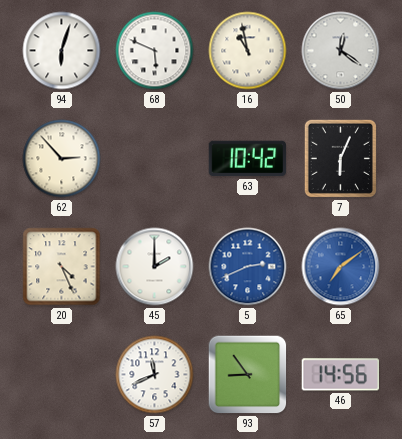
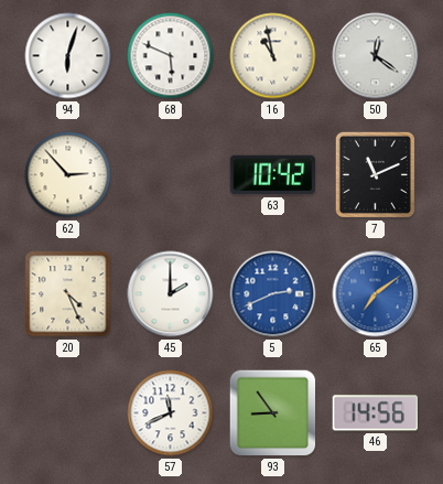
7: 6:04 -> 11:11
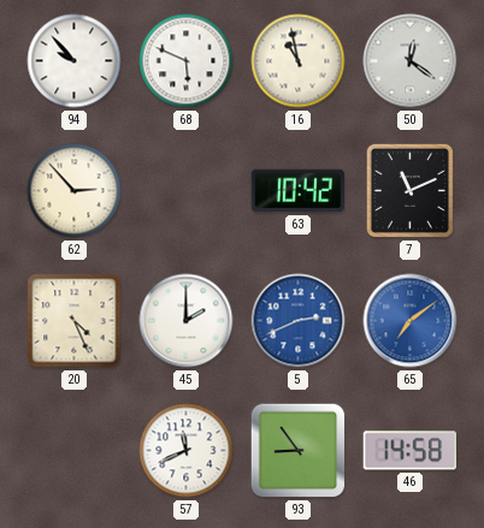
94: 6:03 -> 9:53
46: 14:56 -> 14:58
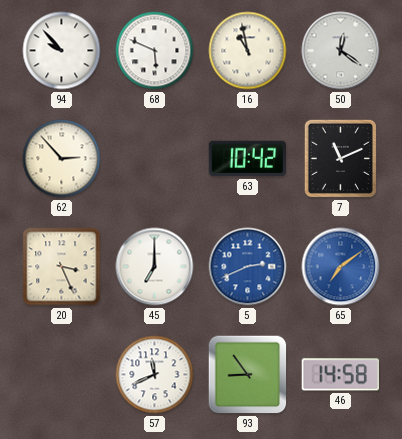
20: 4:26 -> 3:26
45: 2:00 -> 7:00
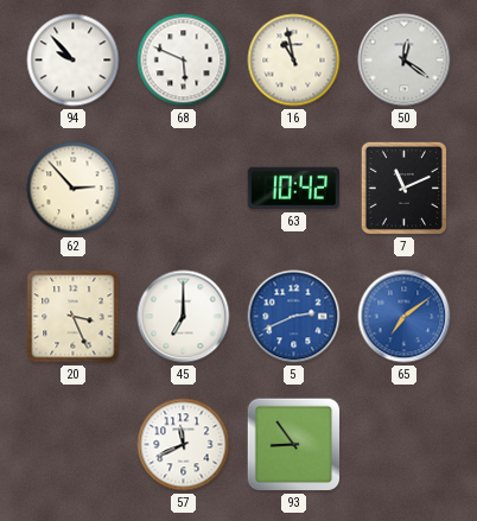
46: 14:58 -> none
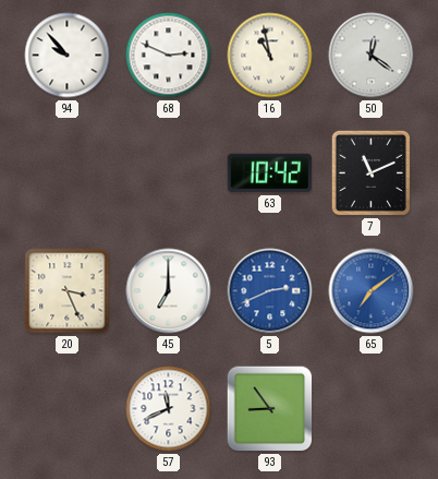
68: 5:49 -> 2:49
62: 2:53 -> none
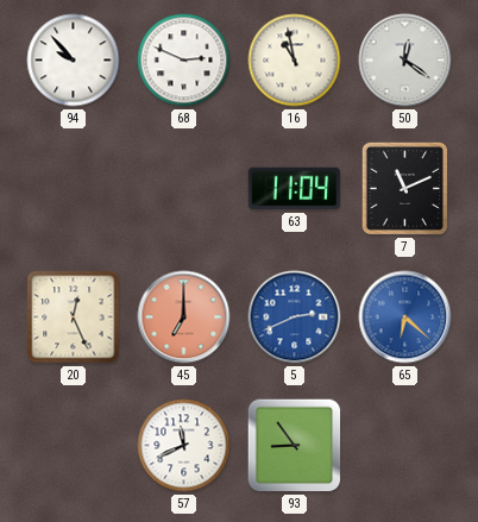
63: 10:42 -> 11:04
20: 3:26 -> 12:26
45 dial: white -> salmon
65: 7:09 -> 6:22
